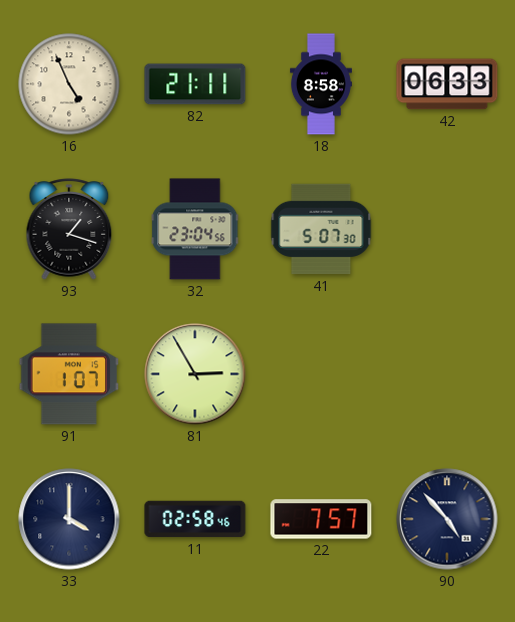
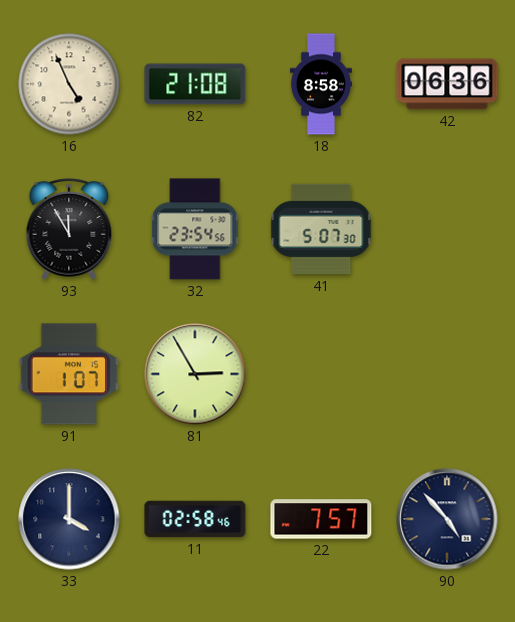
82: 21:11 -> 21:08
42: 06:33 -> 06:36
93: 1:18 -> 11:55
32: 23:04 -> 23:54
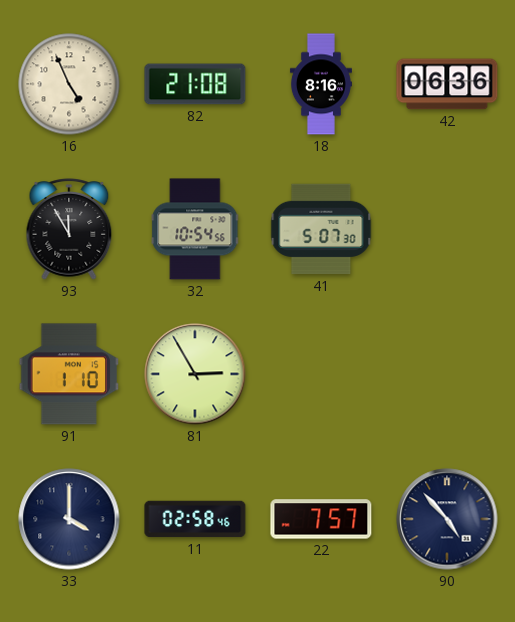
18: 8:58 -> 8:16
32: 23:54 -> 10:54
91: 1:07 -> 1:10
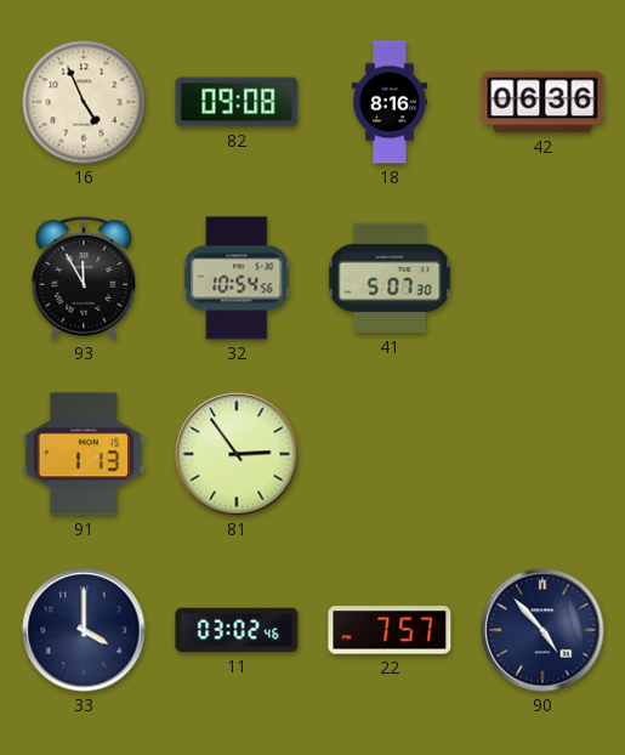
82: 21:08 -> 09:08
91: 1:10 -> 1:13
81: 2:55 -> 2:54
11: 02:58 -> 03:02
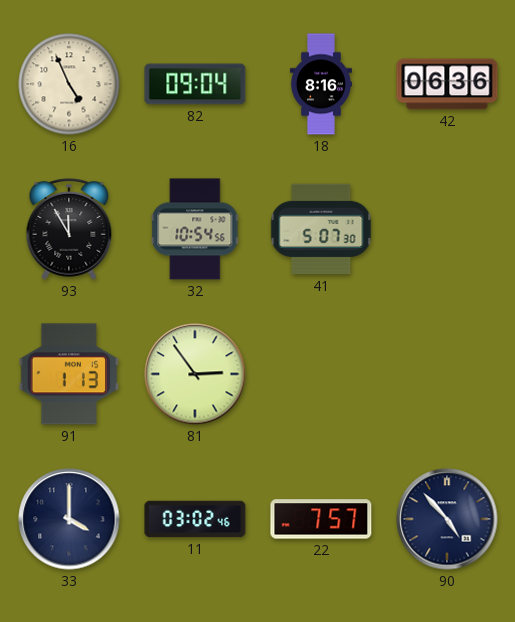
82: 09:08 -> 09:04
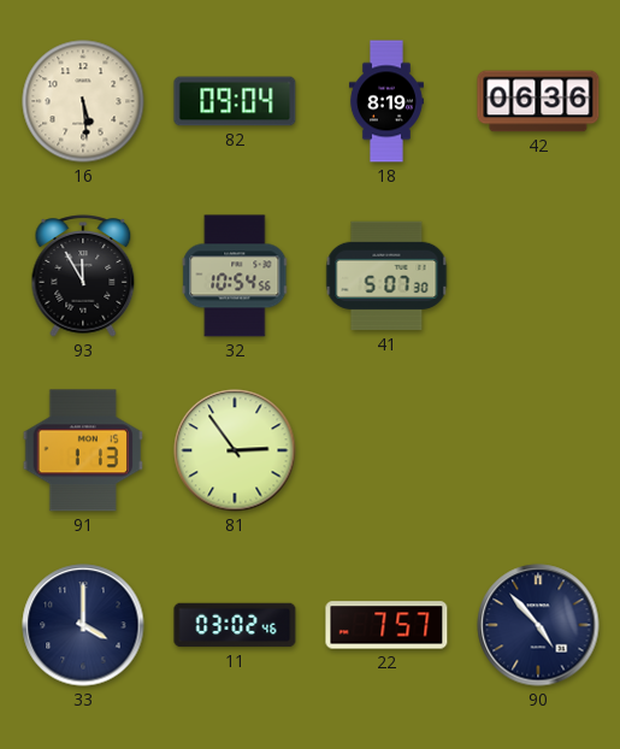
16: 4:56 -> 5:29
18: 8:16 -> 8:19
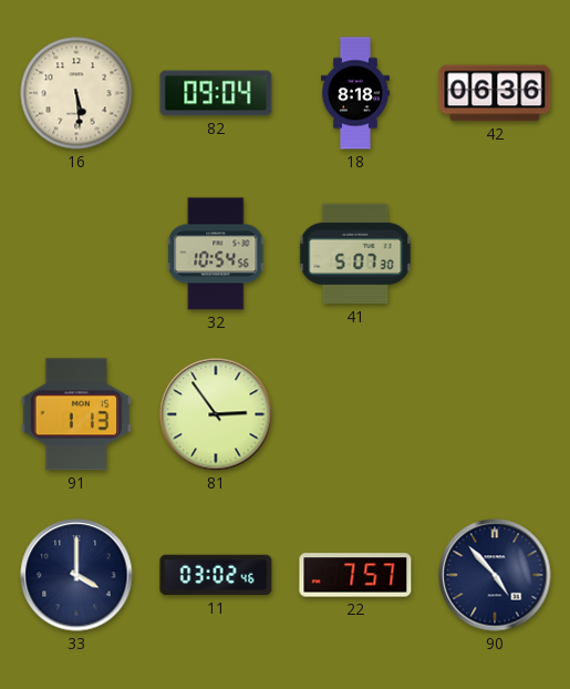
18: 8:19 -> 8:18
93: 11:55 -> none
